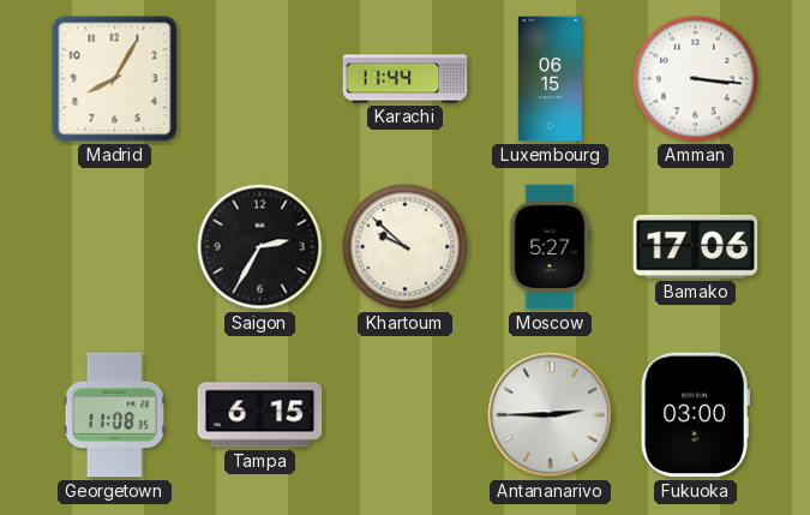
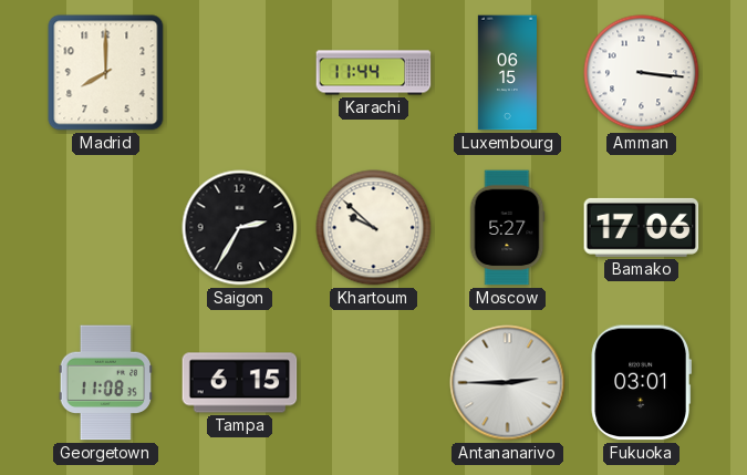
Madrid: 8:05 -> 8:00
Fukuoka: 03:00 -> 03:01
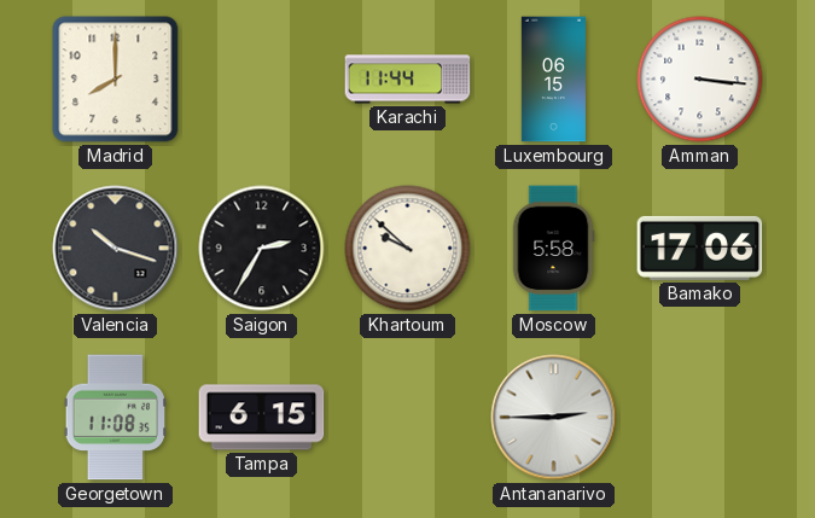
Valencia: none -> 10:18
Moscow: 5:27 -> 5:58
Fukuoka: 03:01 -> none
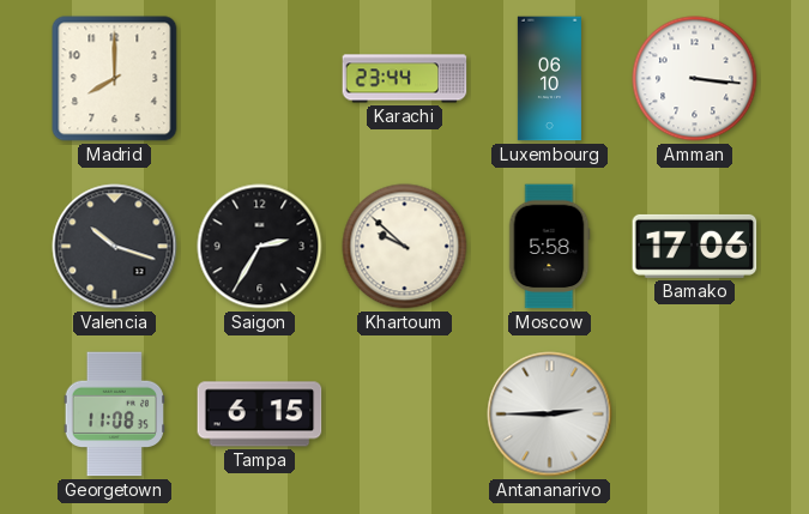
Karachi: 11:44 -> 23:44
Luxembourg: 06:15 -> 06:10
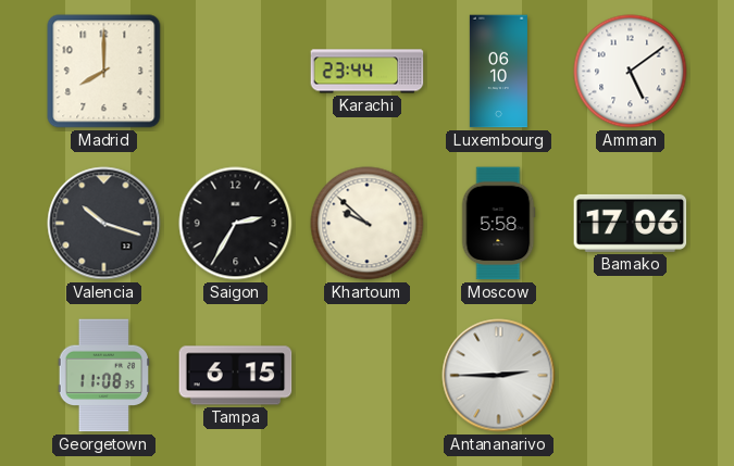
Amman: 3:16 -> 5:09
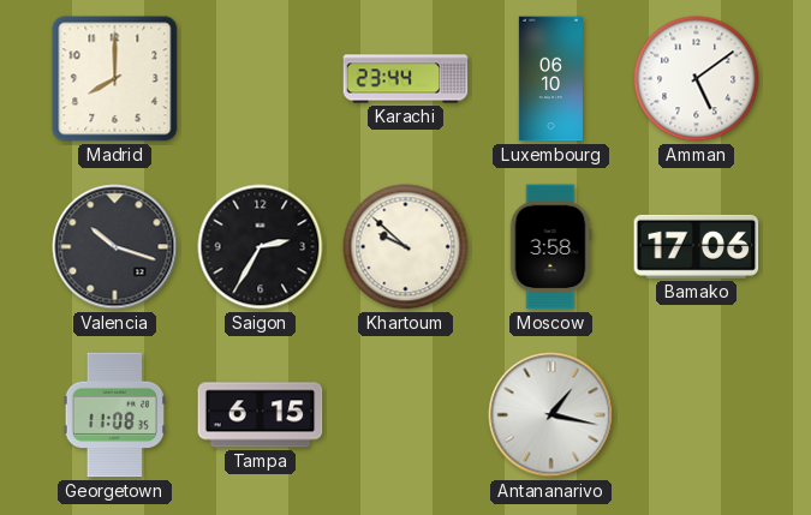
Moscow: 5:58 -> 3:58
Antananarivo: 2:45 -> 1:17
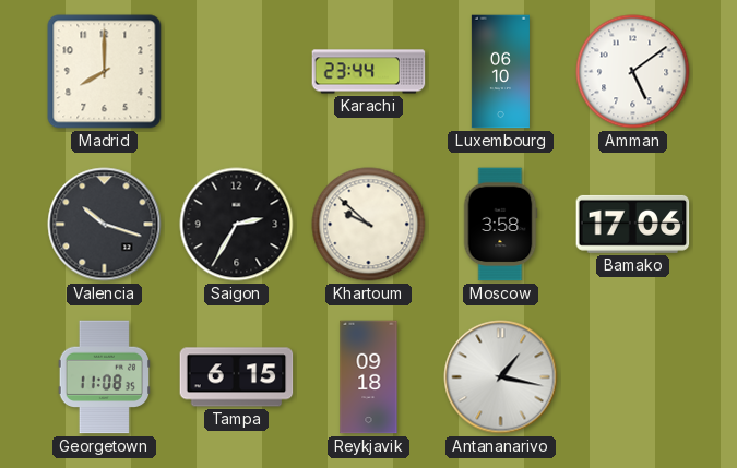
Reykjavik: none -> 09:18
